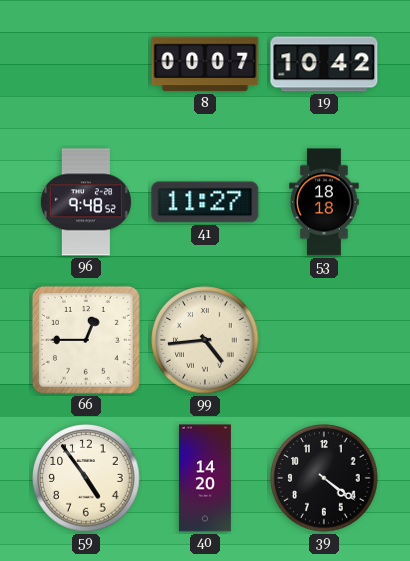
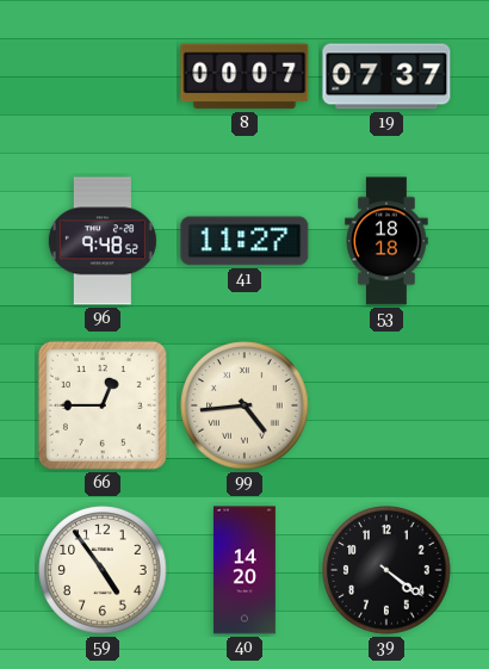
19: 10:42 -> 07:37
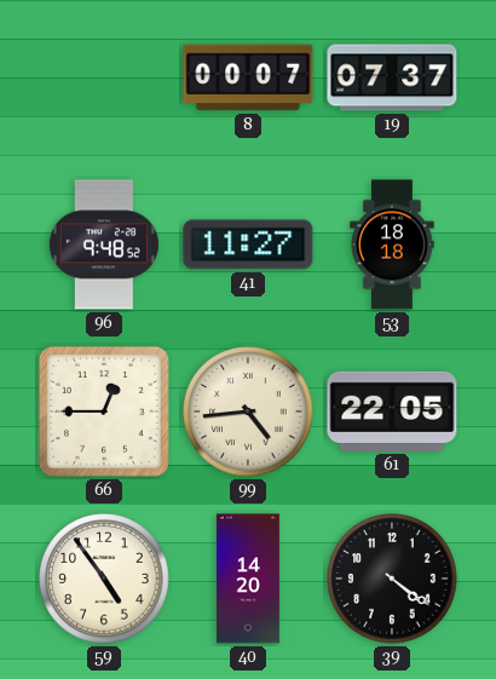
61: none -> 22:05
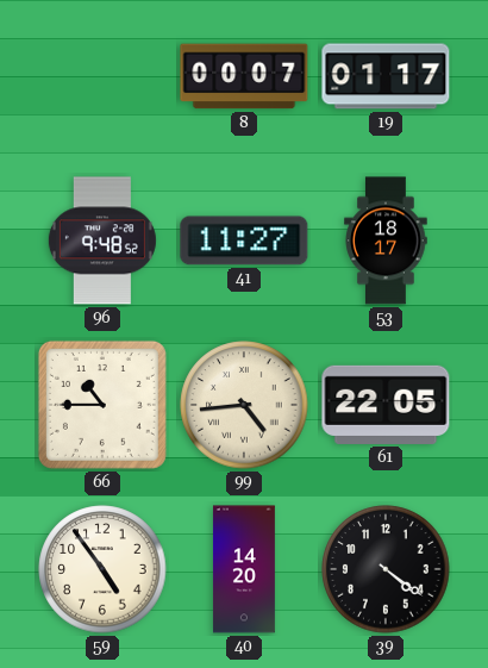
19: 07:37 -> 01:17
53: 18:18 -> 18:17
66: 12:45 -> 10:45
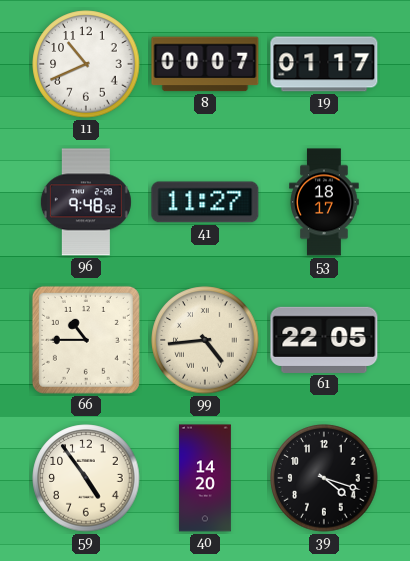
11: none -> 10:41
39: 4:21 -> 4:18
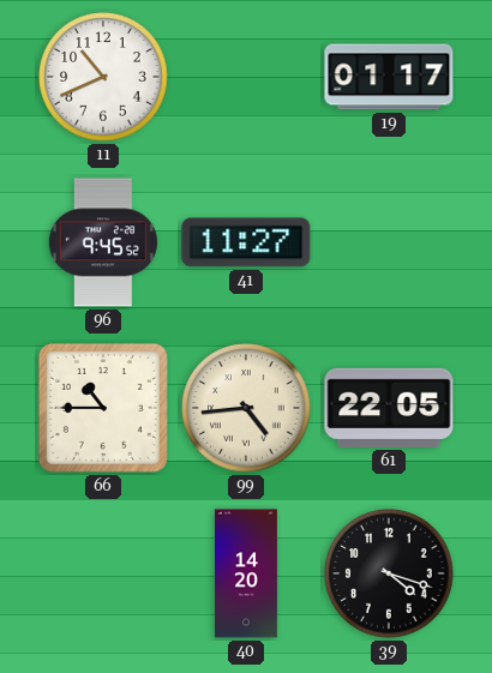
8: 00:07 -> none
96: 9:48 -> 9:45
53: 18:17 -> none
59: 4:54 -> none
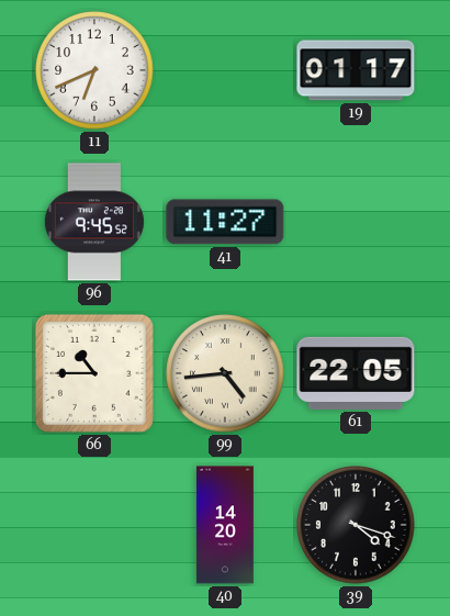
11: 10:41 -> 6:41
